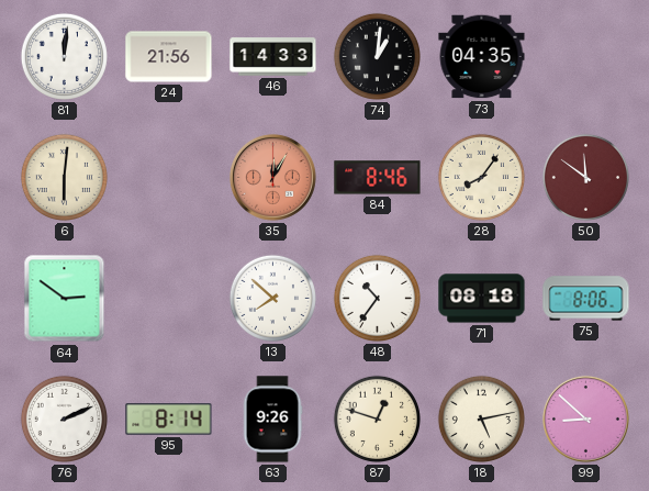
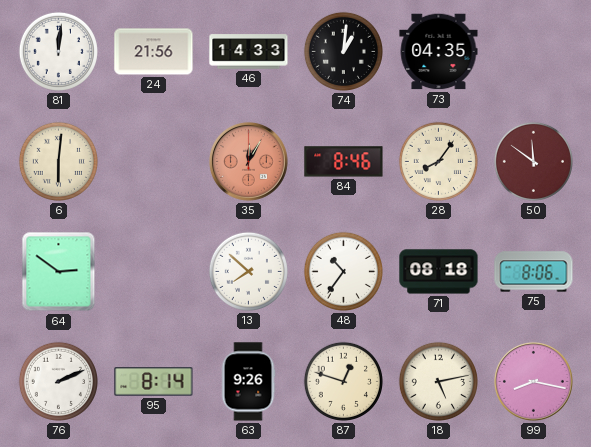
99: 8:52 -> 8:17
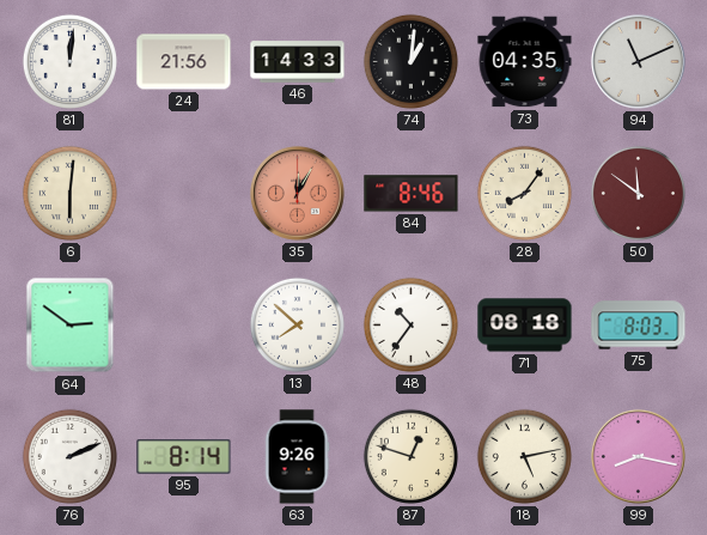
94: none -> 11:11
75: 8:06 -> 8:03
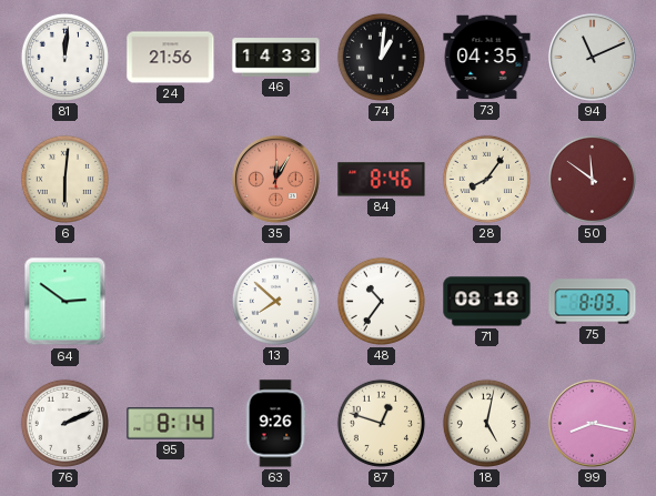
18: 5:13 -> 5:02
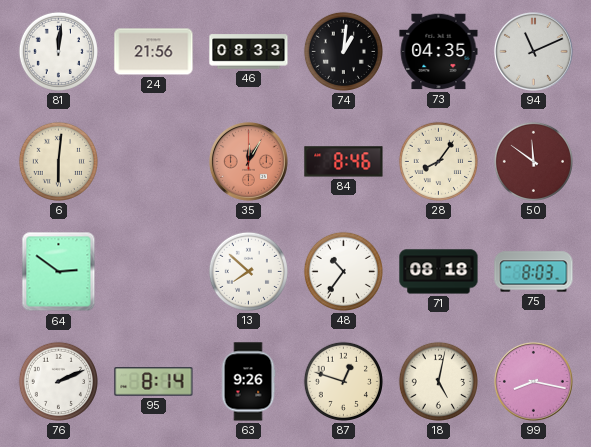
46: 14:33 -> 08:33
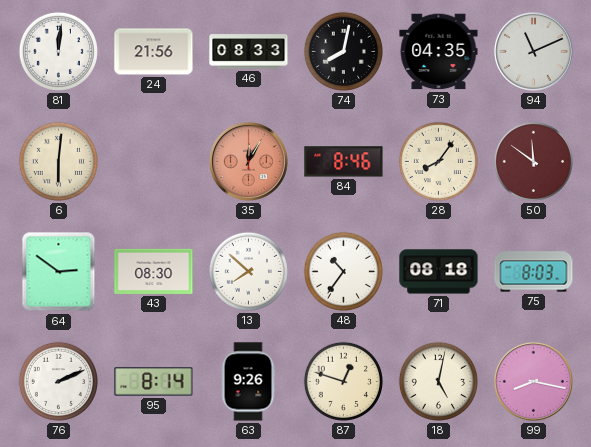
74: 1:01 -> 8:02
43: none -> 08:30
